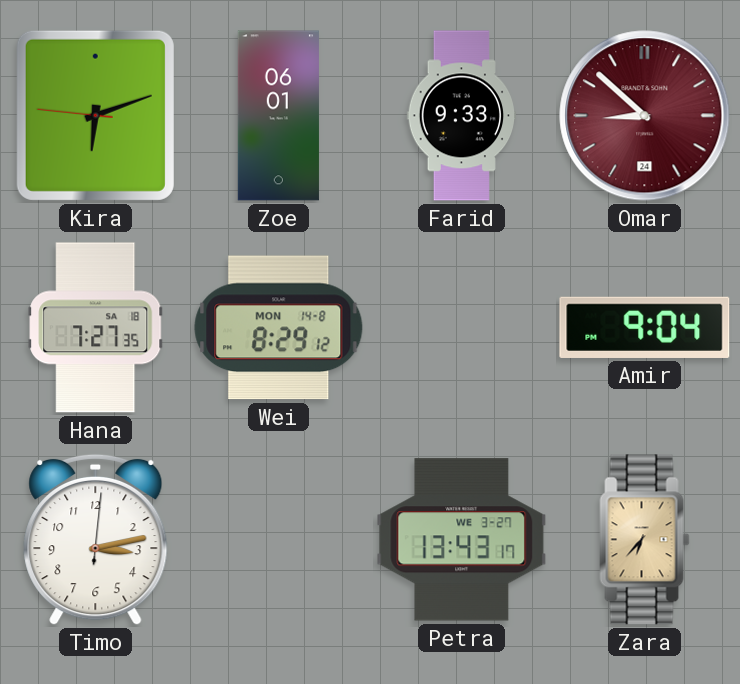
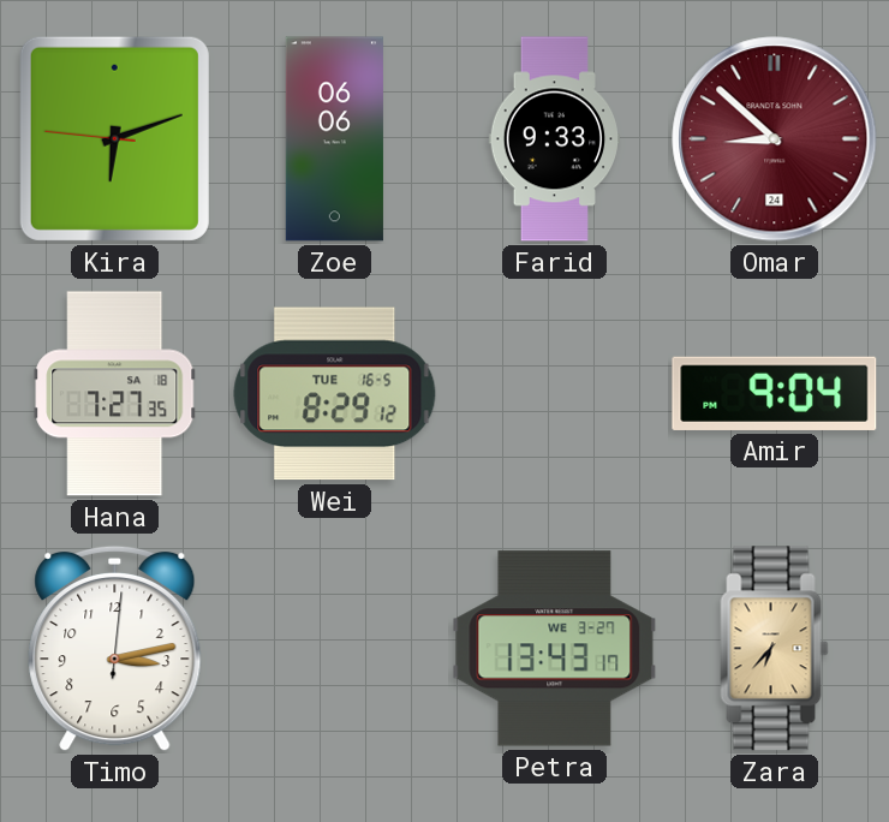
Zoe: 06:01 -> 06:06
Wei date: MON 14-8 -> TUE 16-5
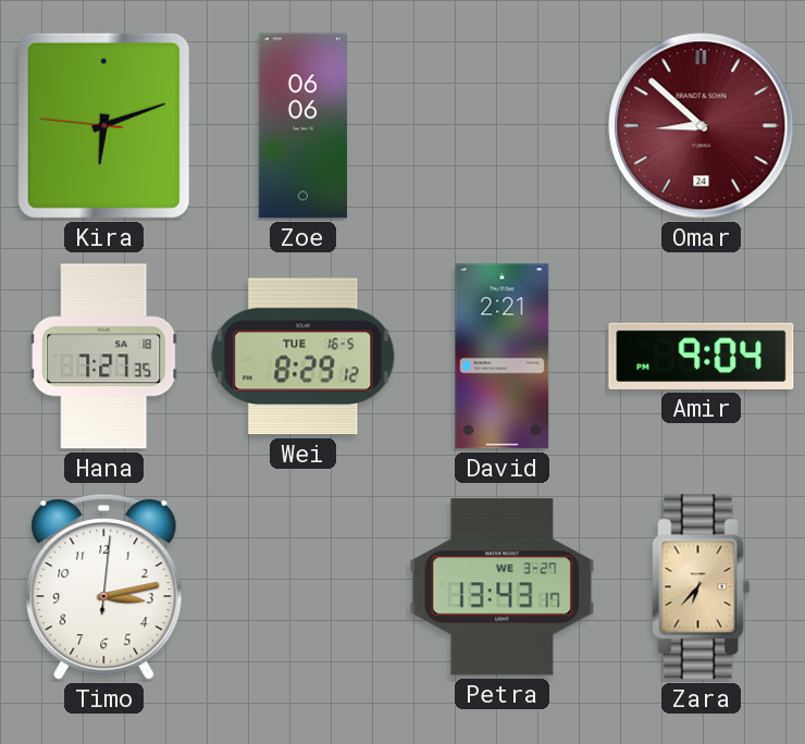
Farid: 9:33 -> none
David: none -> 2:21
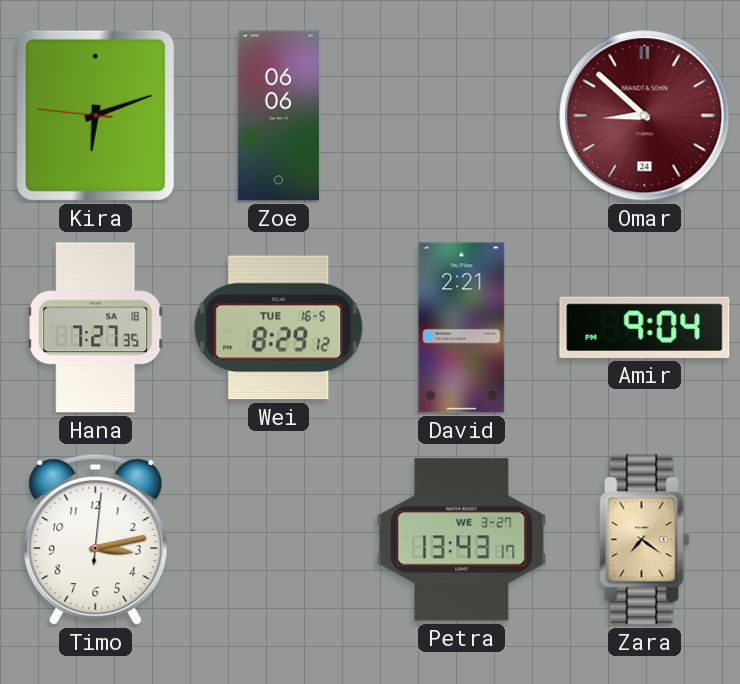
Zara: 6:37 -> 7:21
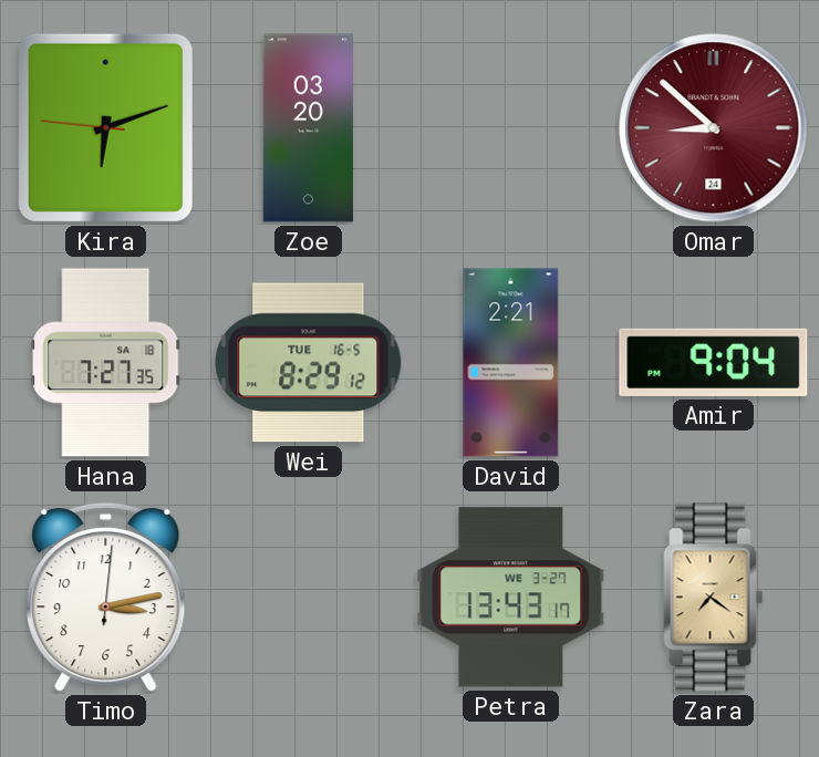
Zoe: 06:06 -> 03:20
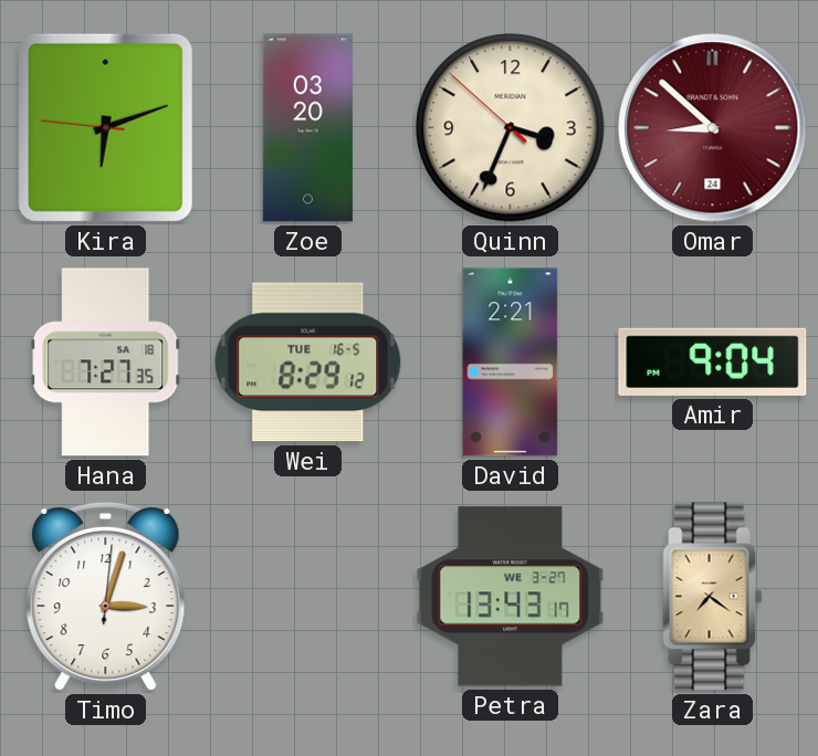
Quinn: none -> 3:33
Timo: 3:13 -> 3:03
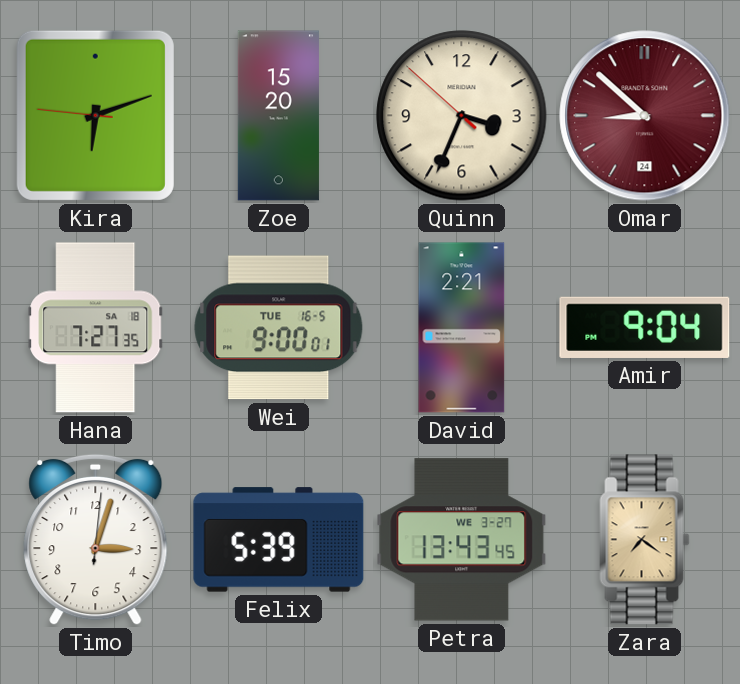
Zoe: 03:20 -> 15:20
Wei: 8:29 -> 9:00
Felix: none -> 5:39
Petra: 13:43:17 -> 13:43:45
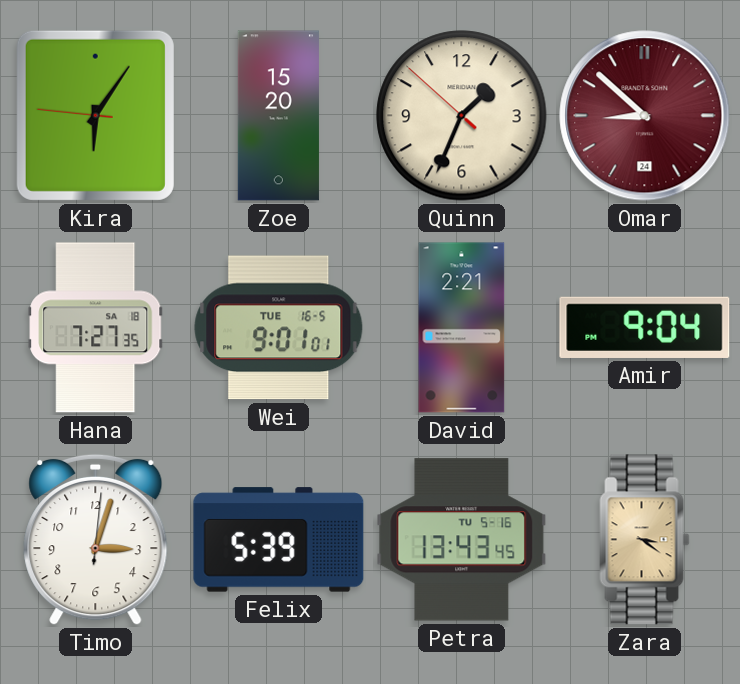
Kira: 6:11 -> 6:05
Quinn: 3:33 -> 1:33
Wei: 9:00 -> 9:01
Petra date: WE 3-27 -> TU 5-16
Zara: 7:21 -> 3:21
